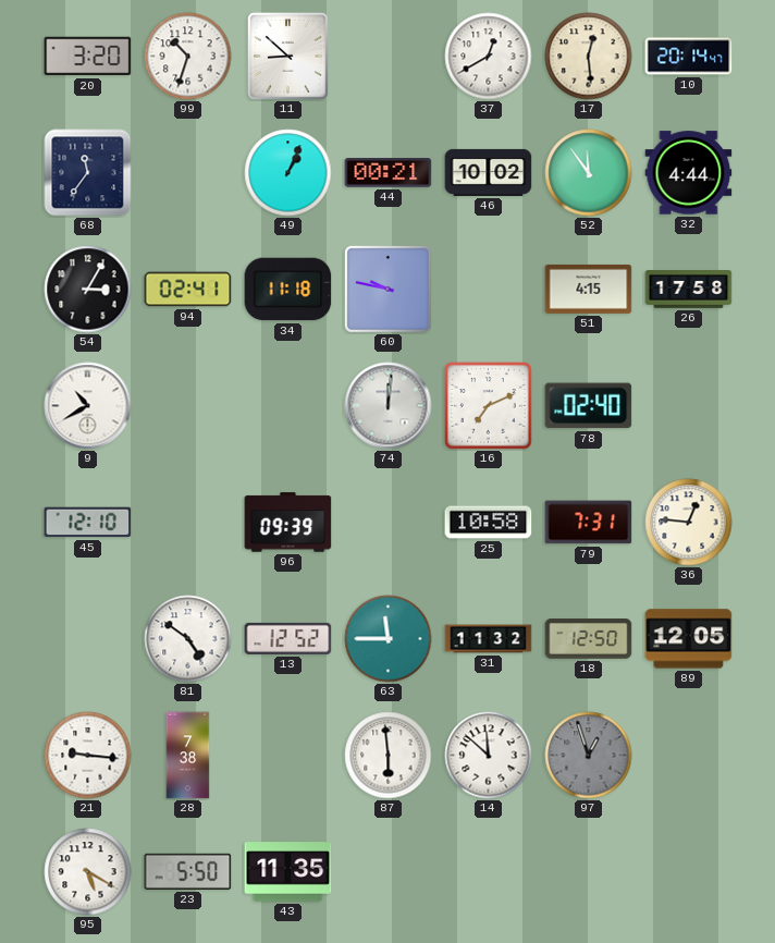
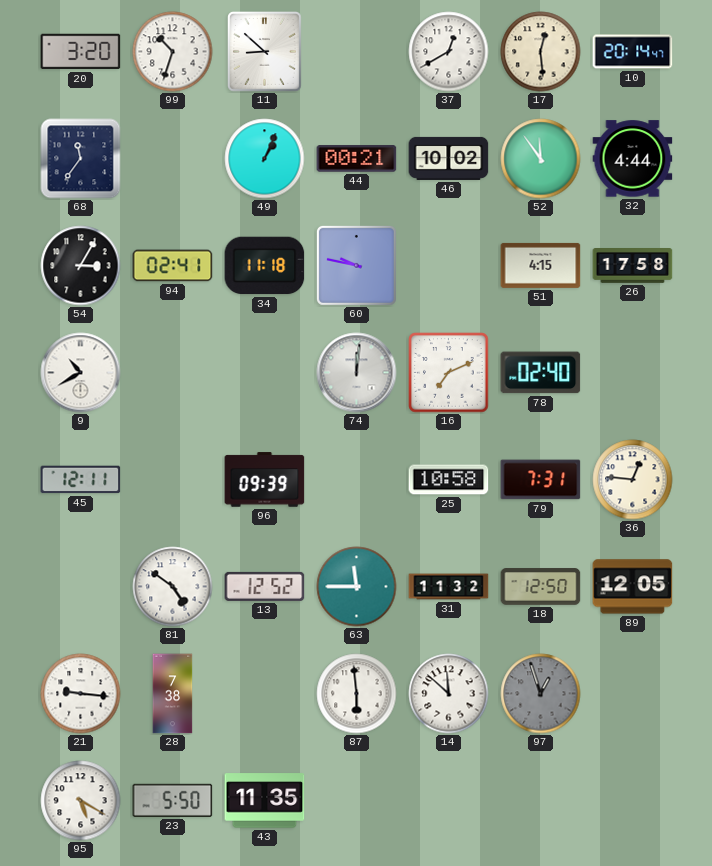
45: 12:10 -> 12:11
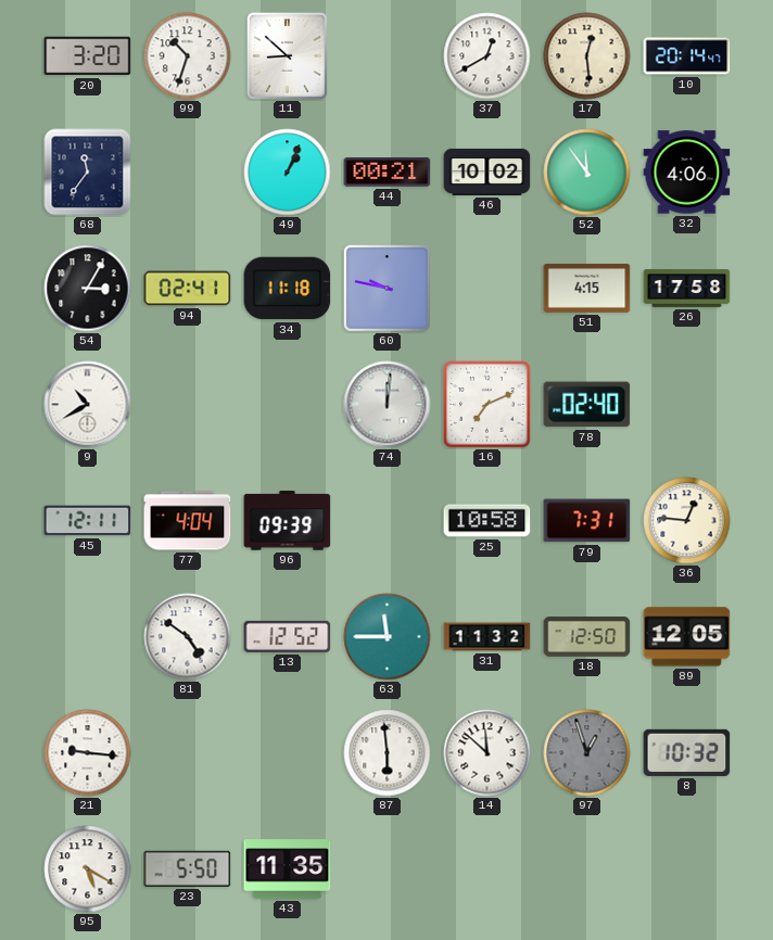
32: 4:44 -> 4:06
77: none -> 4:04
28: 7:38 -> none
8: none -> 10:32
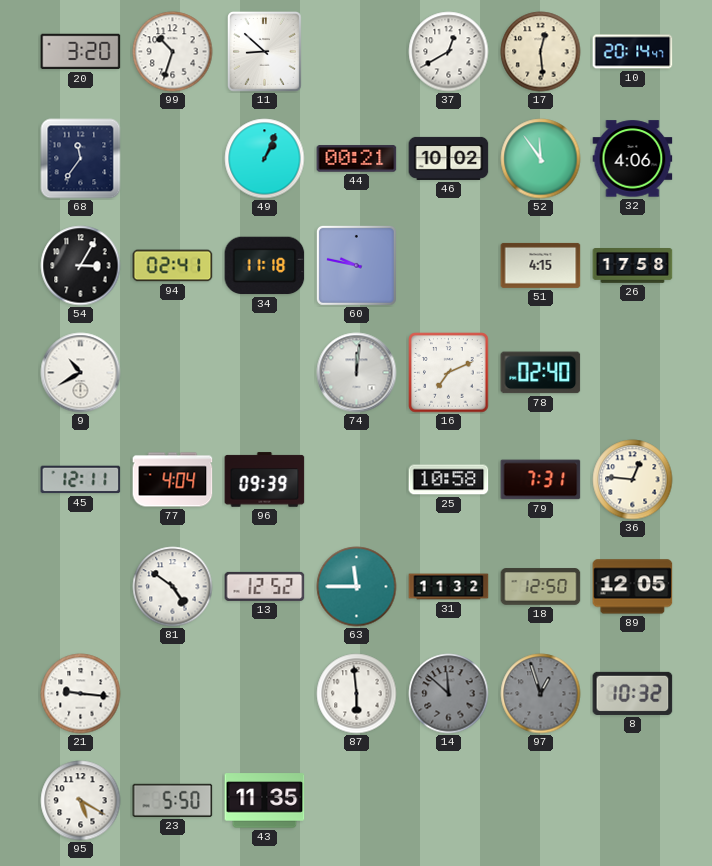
14 dial: white -> grey
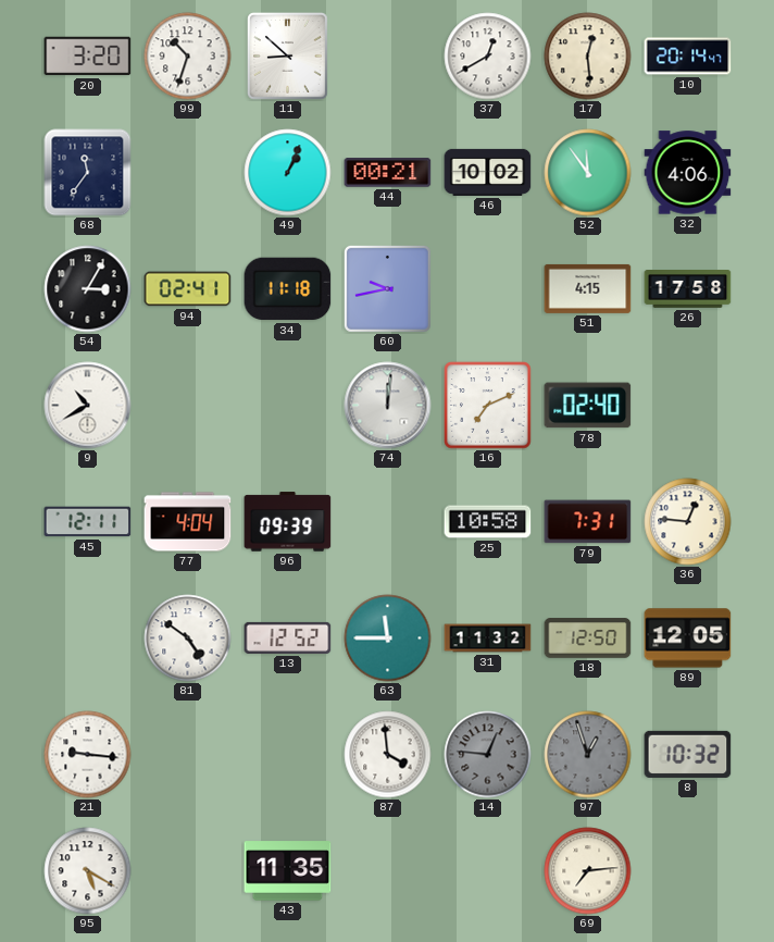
60: 9:47 -> 9:43
87: 5:59 -> 3:59
14: 11:52 -> 12:46
23: 5:50 -> none
69: none -> 7:14
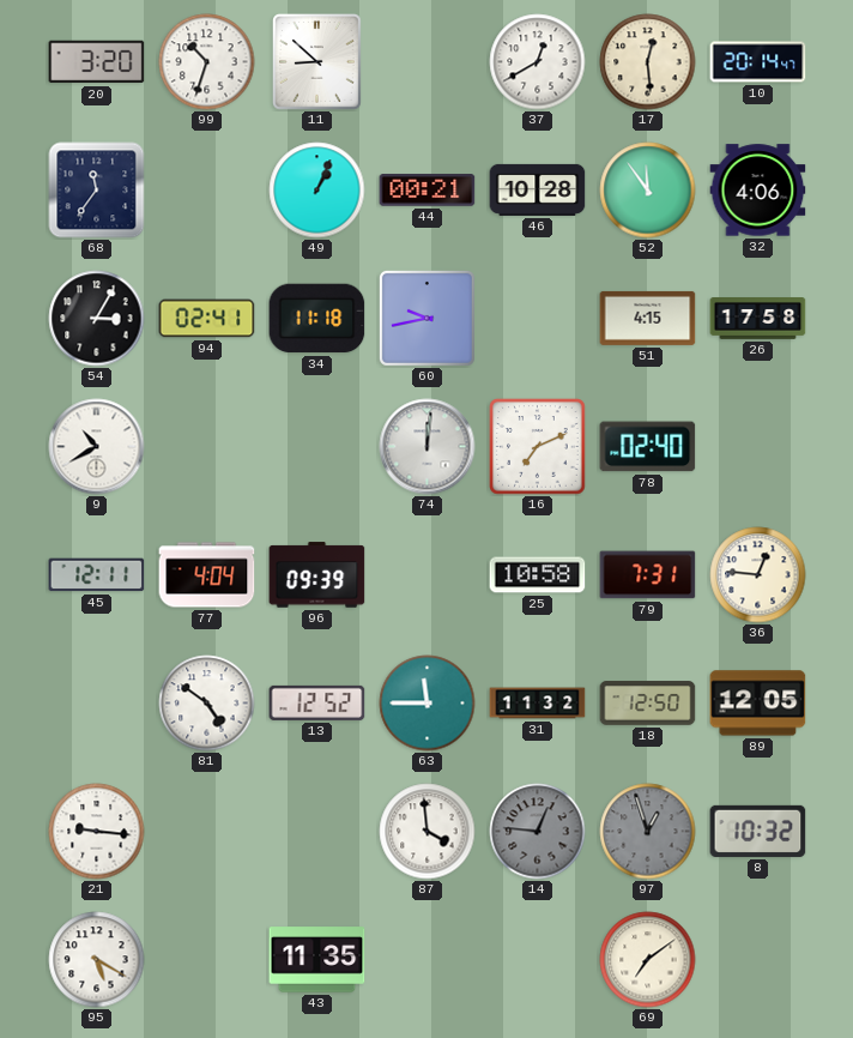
46: 10:02 -> 10:28
69: 7:14 -> 7:09
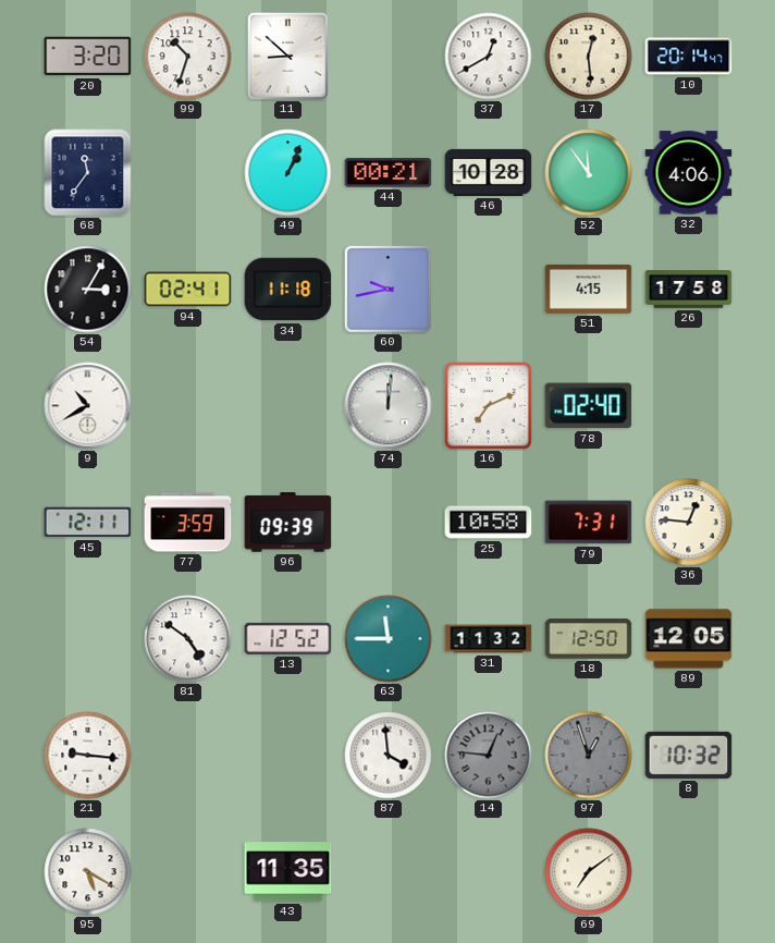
77: 4:04 -> 3:59
